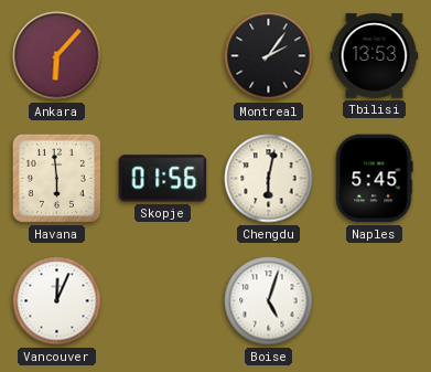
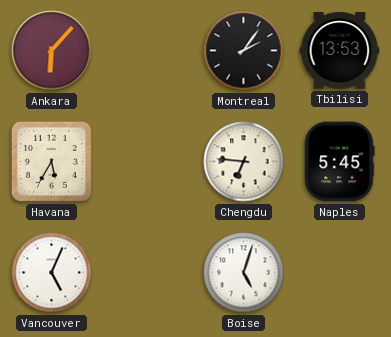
Havana: 5:59 -> 5:35
Skopje: 01:56 -> none
Chengdu: 6:02 -> 6:46
Vancouver: 12:04 -> 5:04
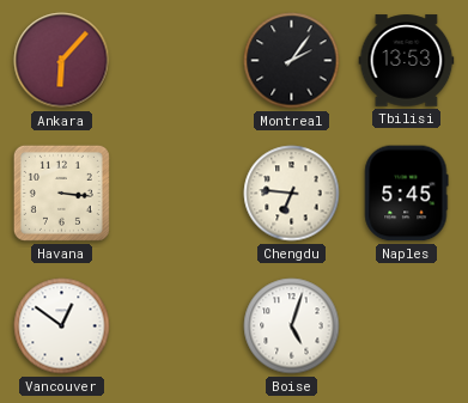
Havana: 5:35 -> 3:16
Vancouver: 5:04 -> 12:51
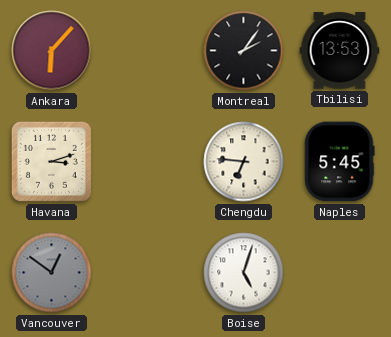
Havana: 3:16 -> 3:12
Vancouver dial: white -> grey
